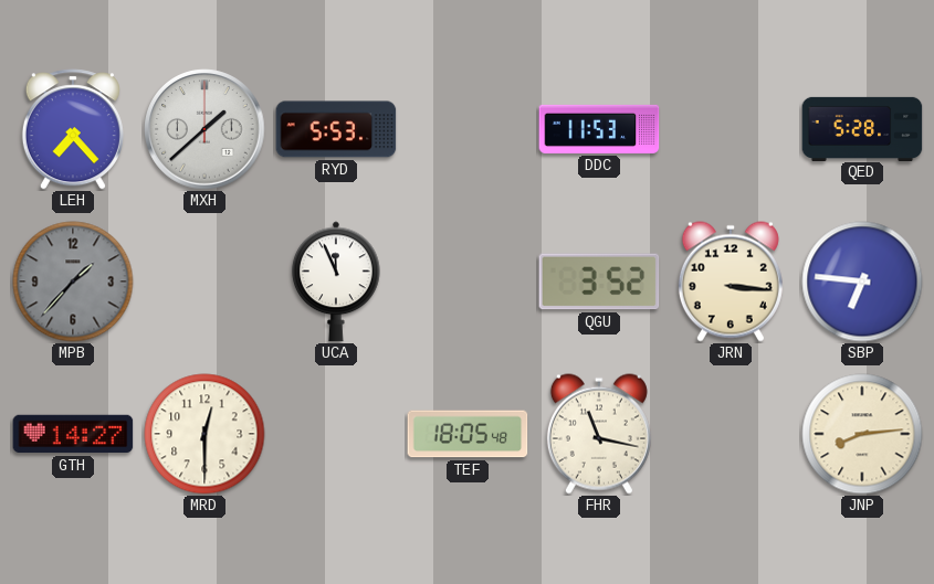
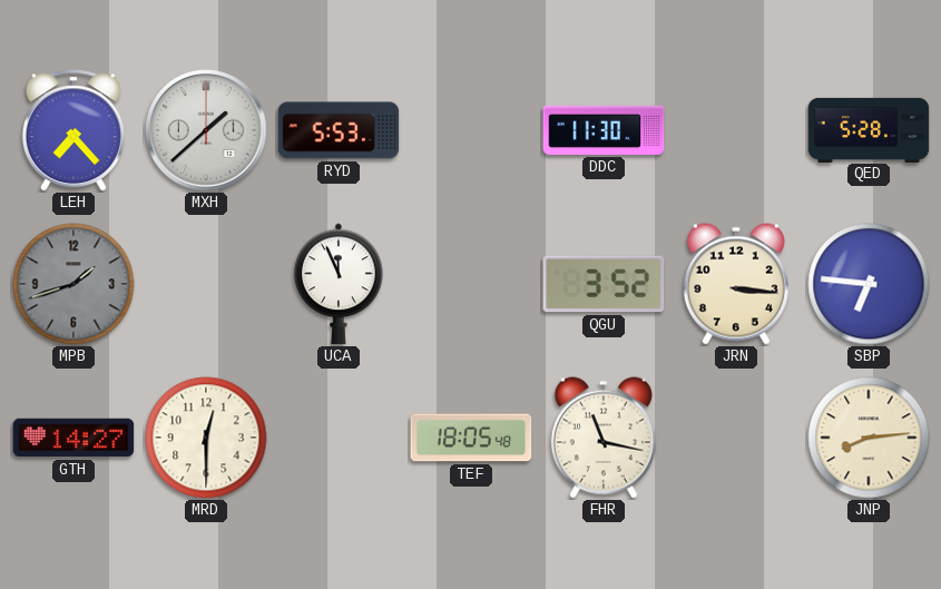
DDC: 11:53 -> 11:30
MPB: 1:37 -> 1:42
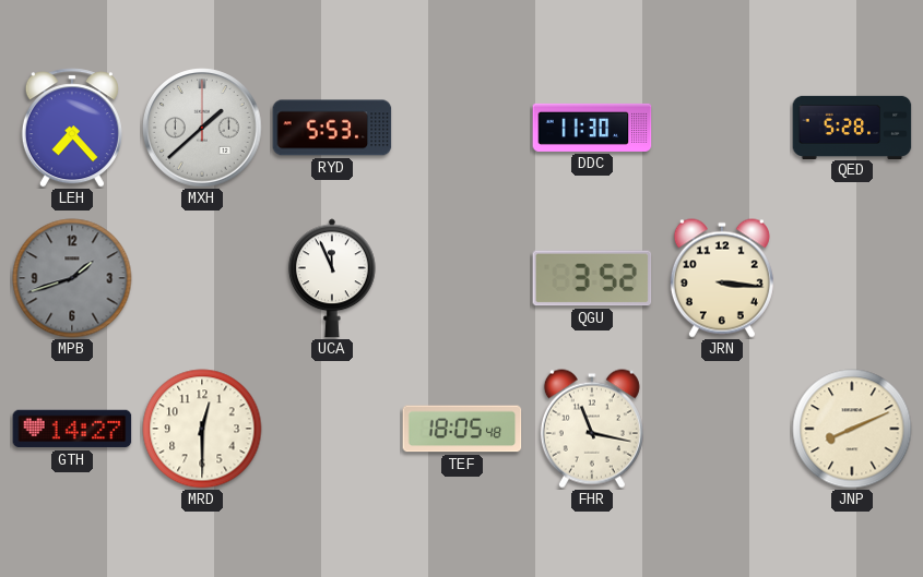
SBP: 6:46 -> none
JNP: 8:14 -> 8:11
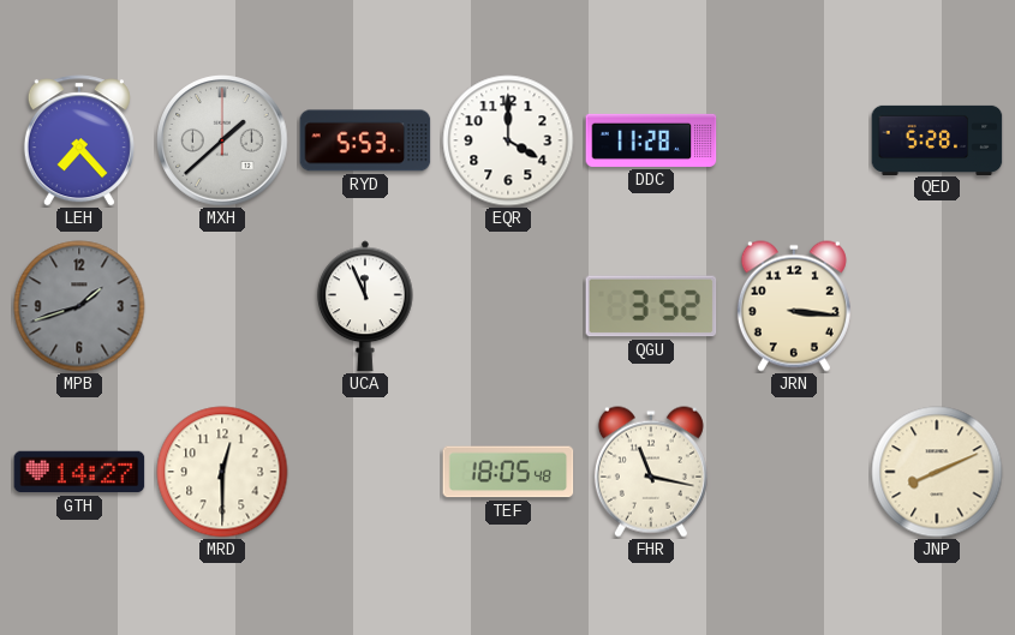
EQR: none -> 4:00
DDC: 11:30 -> 11:28
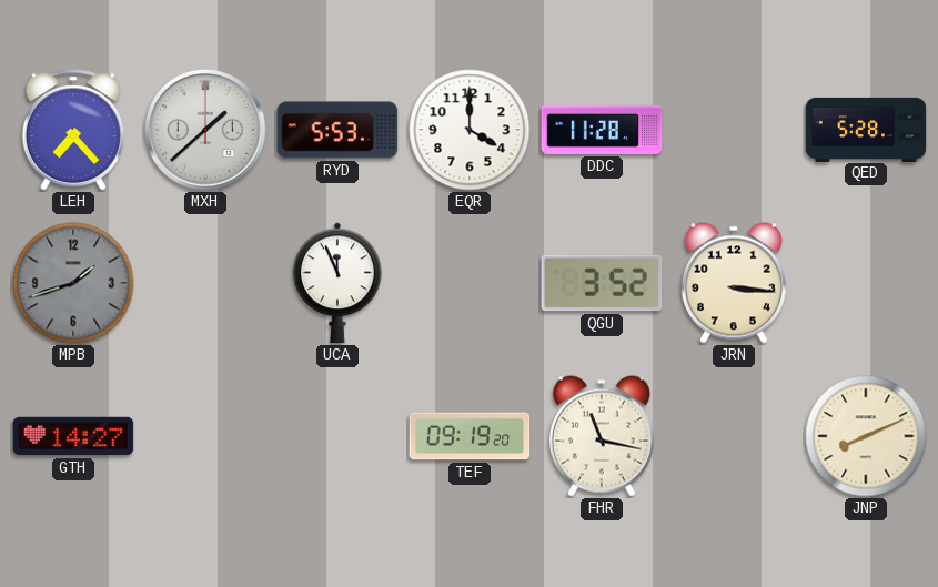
MRD: 12:30 -> none
TEF: 18:05 -> 09:19
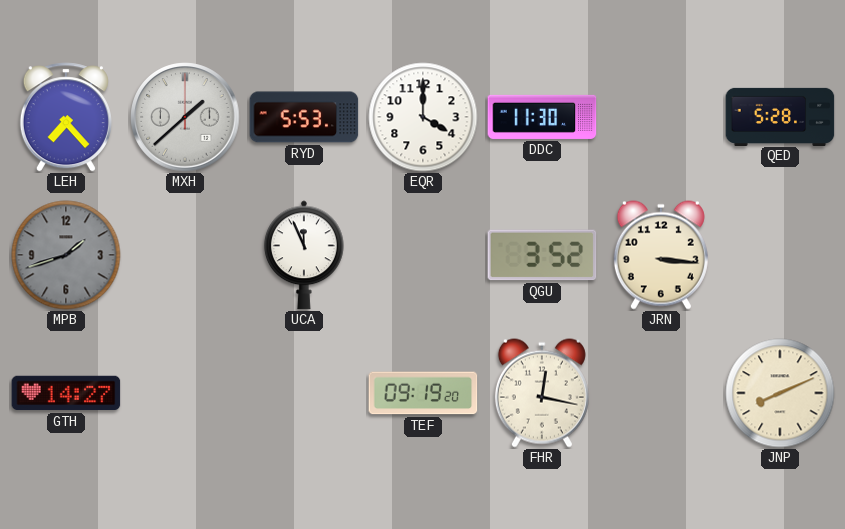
DDC: 11:28 -> 11:30
FHR: 11:17 -> 12:17
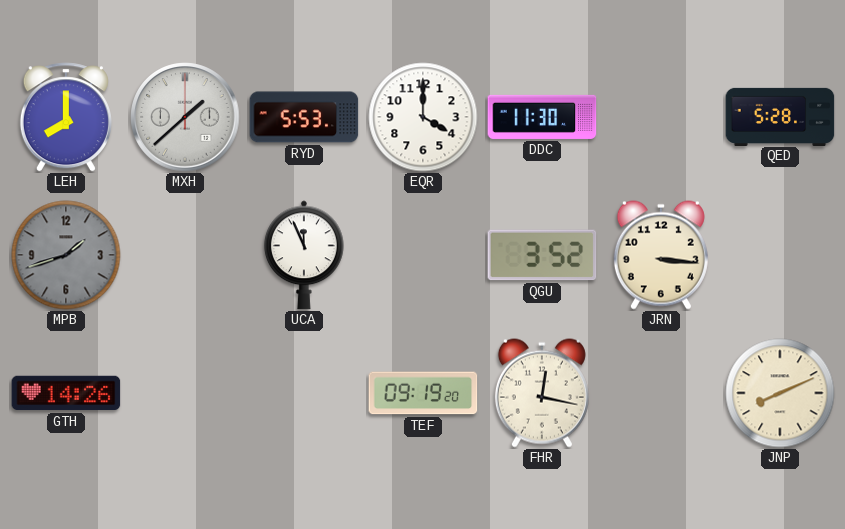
LEH: 7:23 -> 8:00
GTH: 14:27 -> 14:26
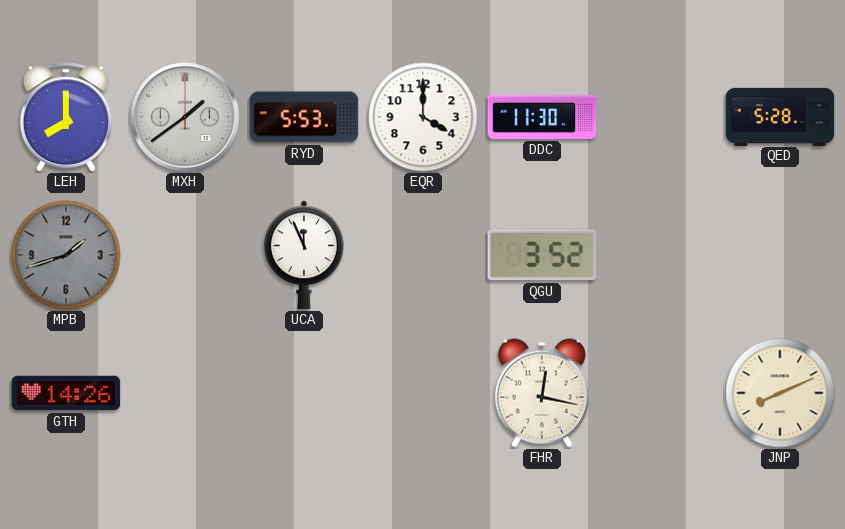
MXH: 1:38 -> 1:39
JRN: 3:16 -> none
TEF: 09:19 -> none
